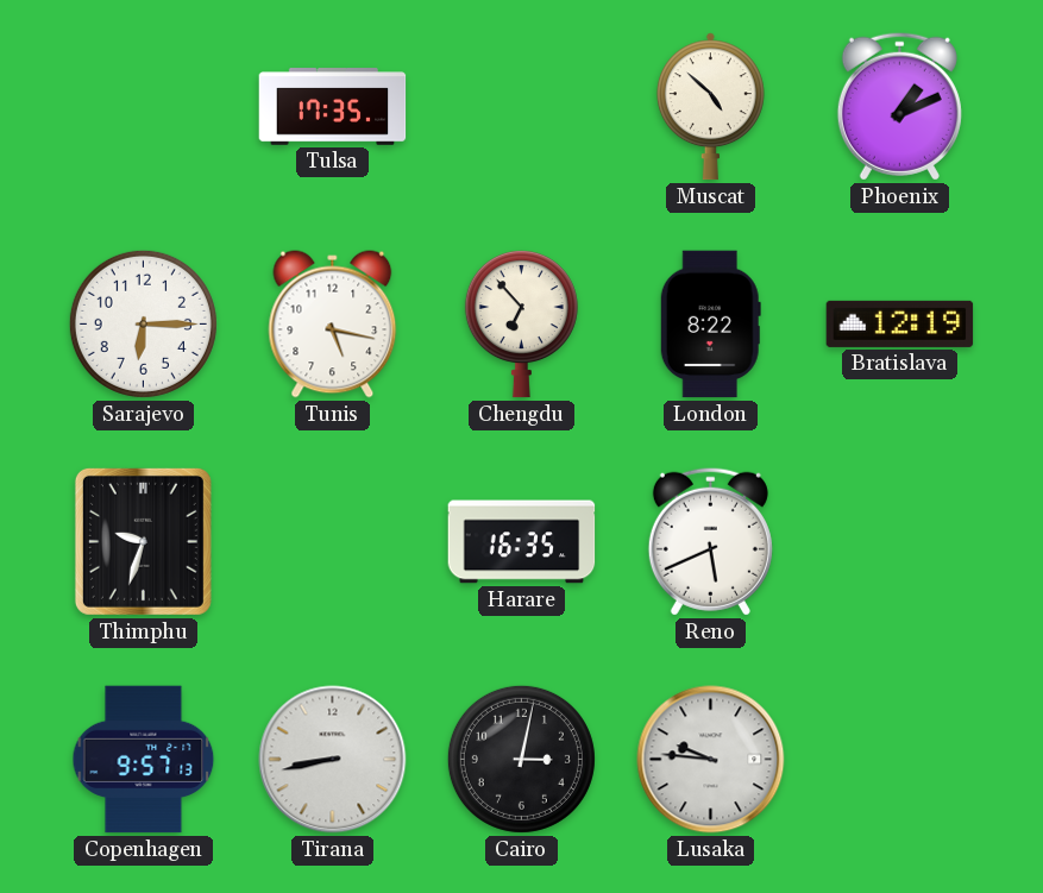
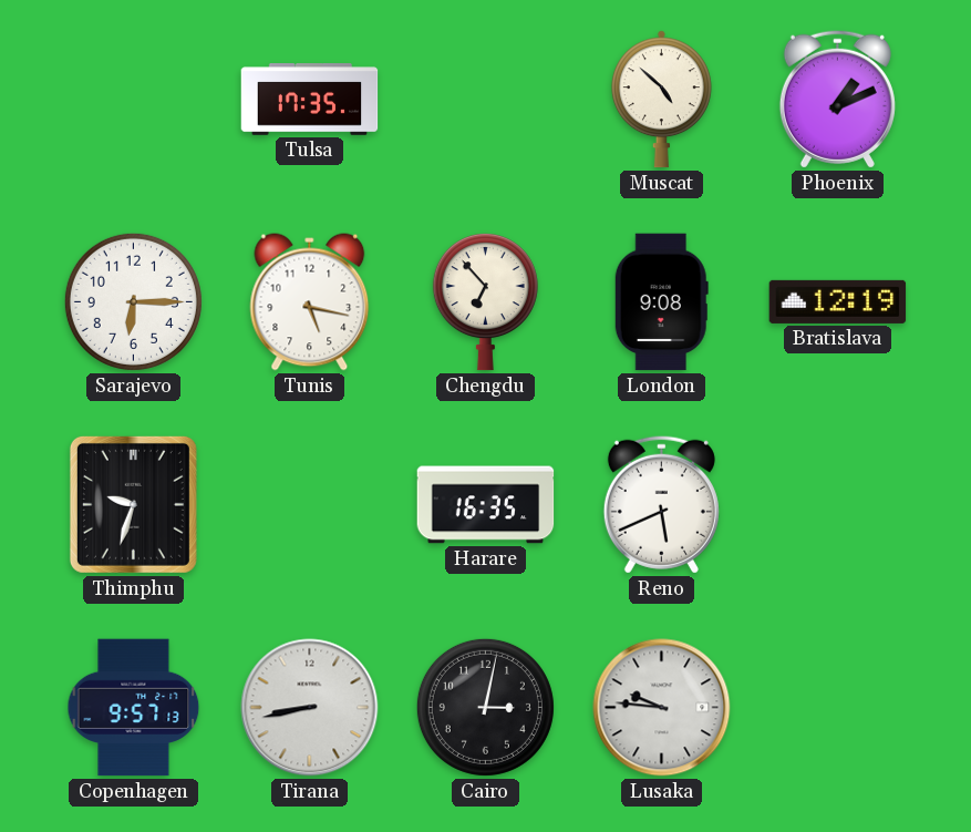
London: 8:22 -> 9:08
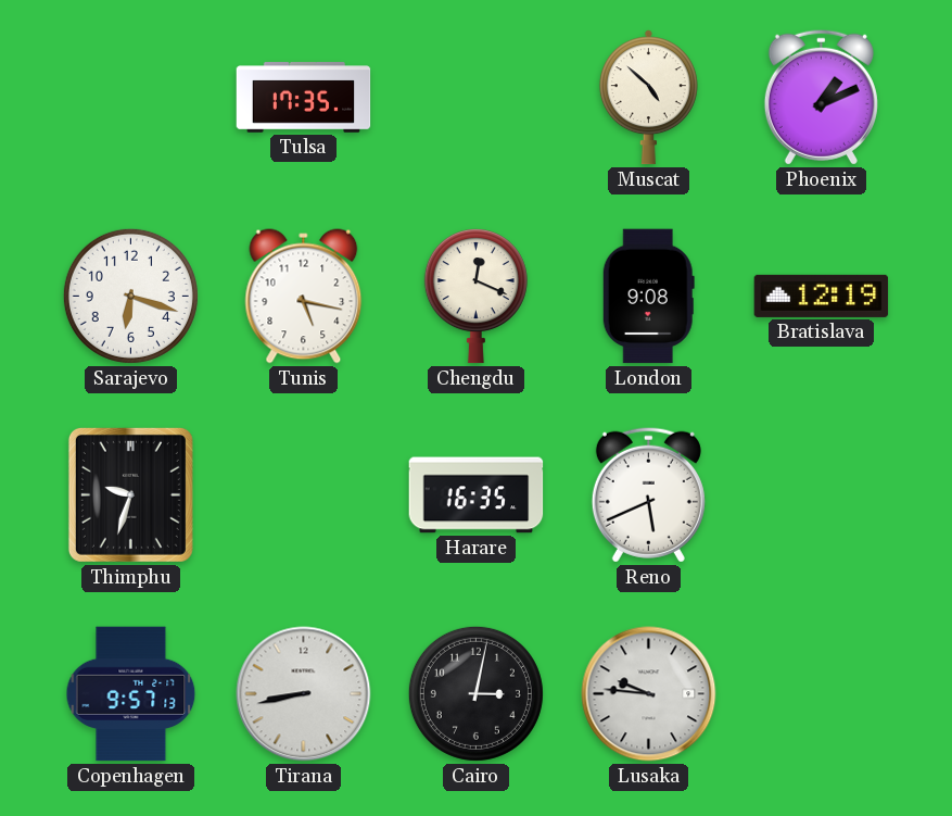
Sarajevo: 6:15 -> 6:18
Chengdu: 6:53 -> 12:19
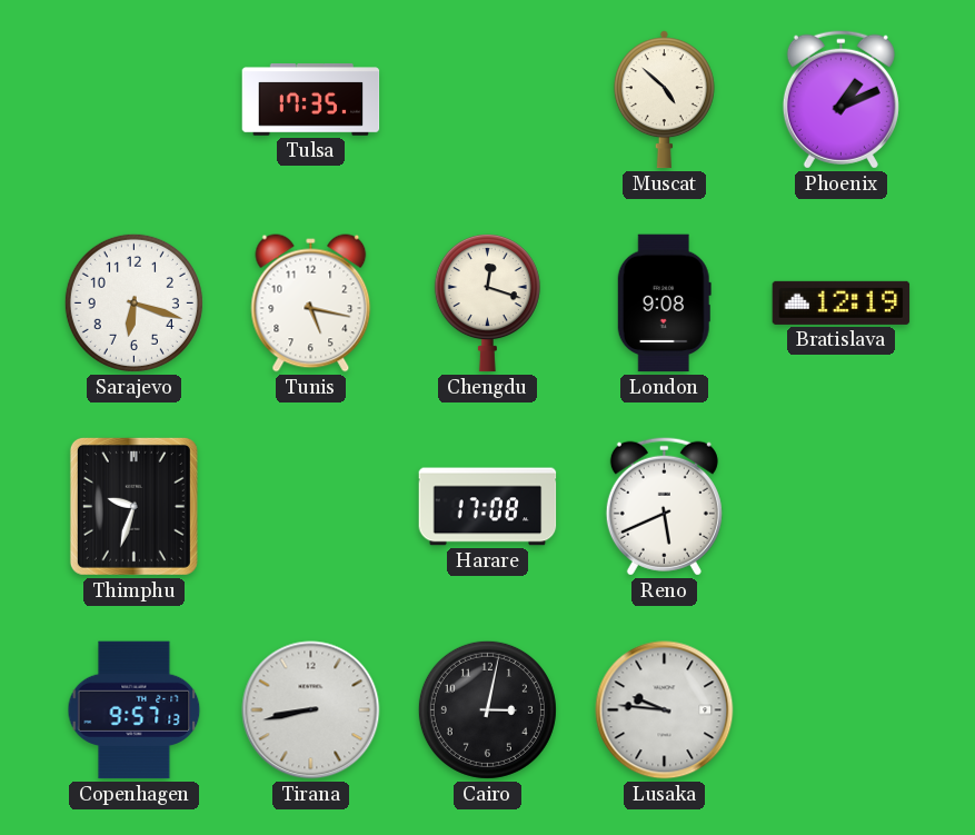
Chengdu: 12:19 -> 12:18
Harare: 16:35 -> 17:08
